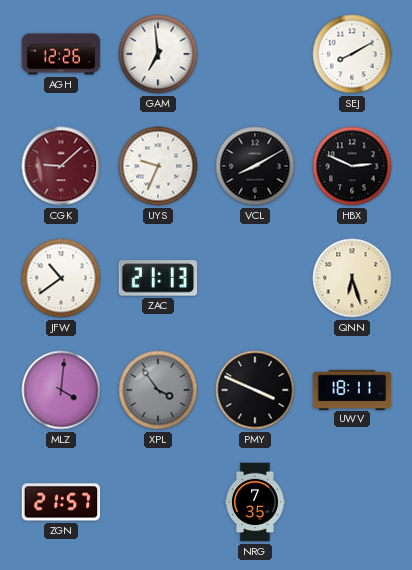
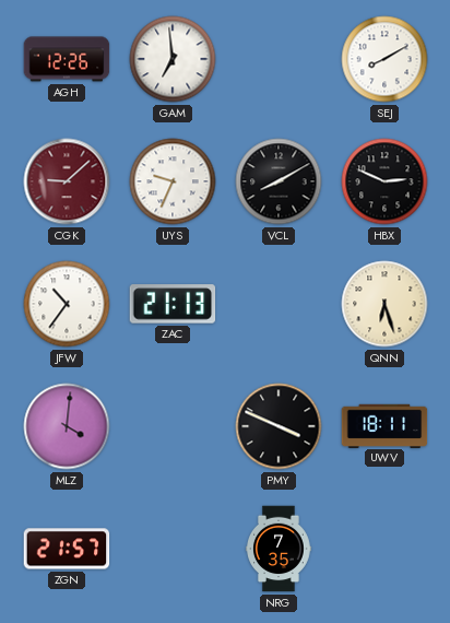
JFW: 10:39 -> 10:36
XPL: 3:54 -> none
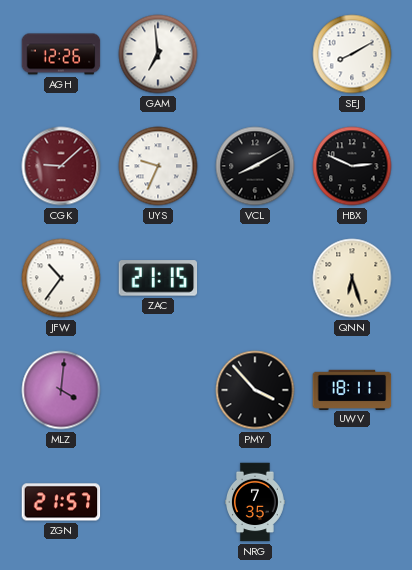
ZAC: 21:13 -> 21:15
PMY: 3:49 -> 3:53
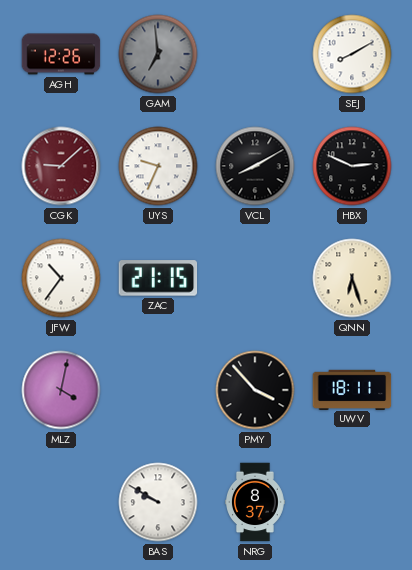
GAM dial: white -> grey
MLZ: 4:01 -> 4:02
ZGN: 21:57 -> none
BAS: none -> 9:50
NRG: 7:35 -> 8:37
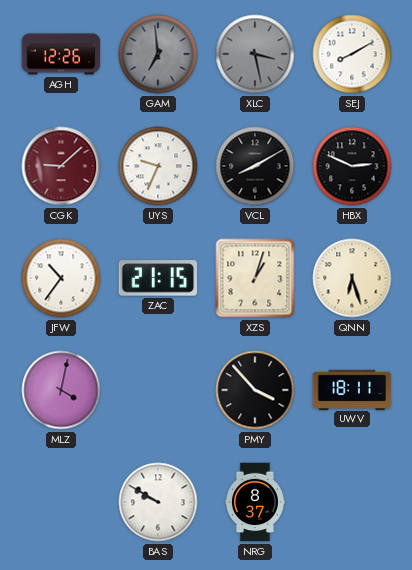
XLC: none -> 3:28
XZS: none -> 1:03
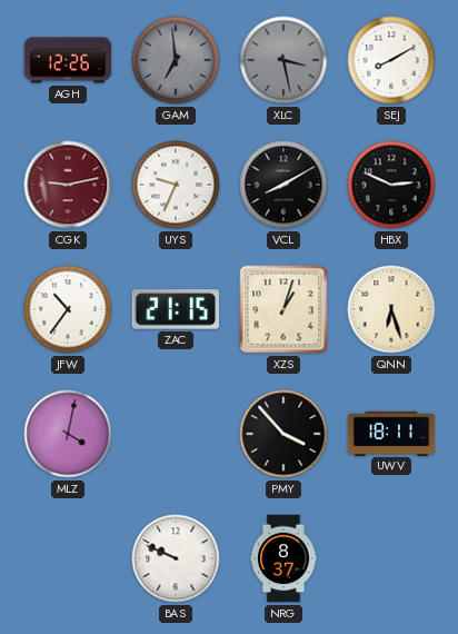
CGK: 9:08 -> 9:13
BAS: 9:50 -> 9:49
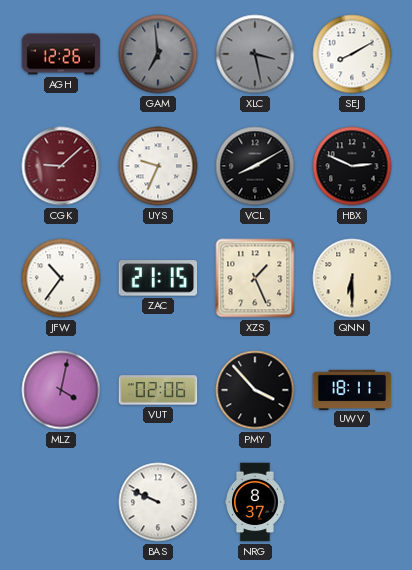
CGK: 9:13 -> 9:08
XZS: 1:03 -> 1:26
QNN: 6:27 -> 6:30
VUT: none -> 02:06
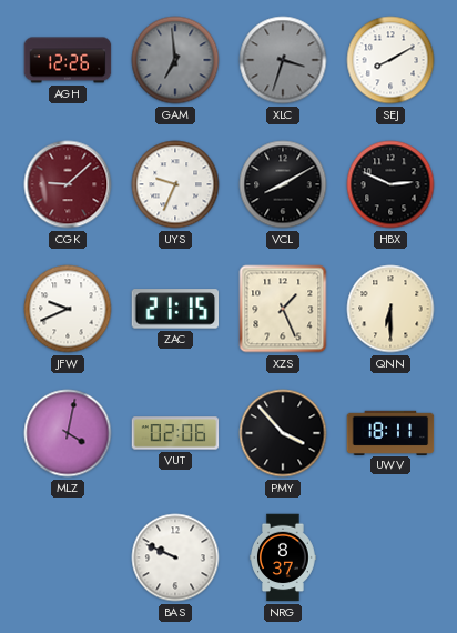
XLC: 3:28 -> 3:33
JFW: 10:36 -> 9:41
